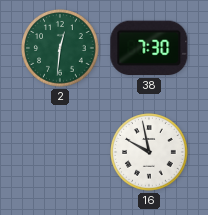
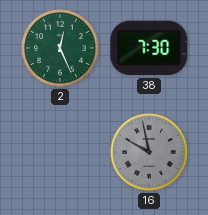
2: 12:31 -> 12:26
16 dial: white -> grey
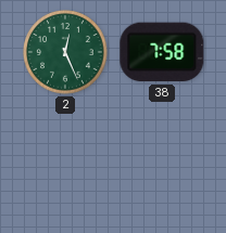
38: 7:30 -> 7:58
16: 9:58 -> none
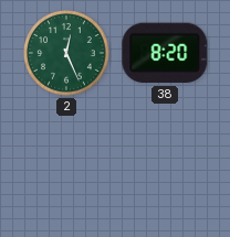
38: 7:58 -> 8:20
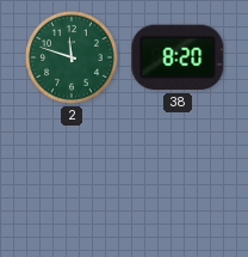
2: 12:26 -> 11:48
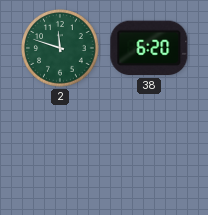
38: 8:20 -> 6:20
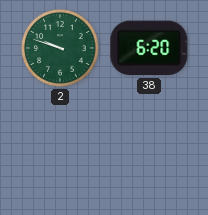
2: 11:48 -> 9:48
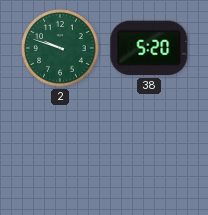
38: 6:20 -> 5:20
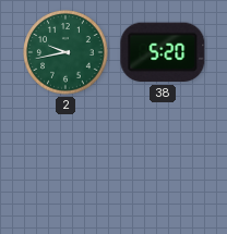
2: 9:48 -> 9:43
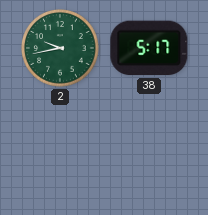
38: 5:20 -> 5:17
